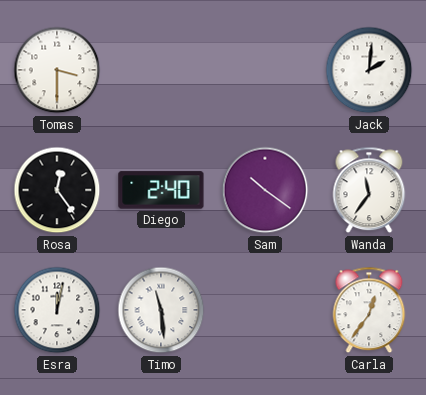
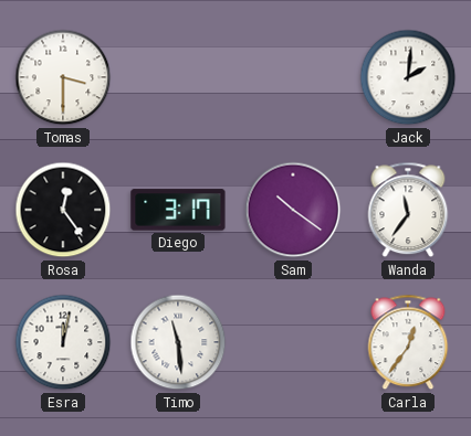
Diego: 2:40 -> 3:17
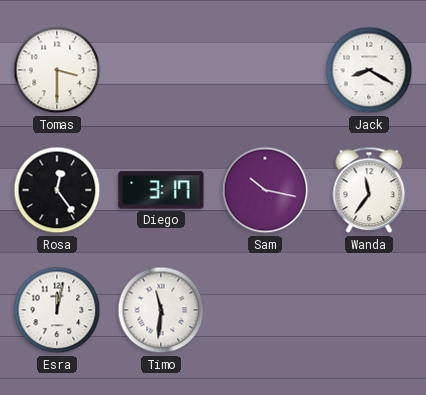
Jack: 2:01 -> 8:20
Sam: 10:21 -> 10:17
Timo: 11:29 -> 11:31
Carla: 12:36 -> none
